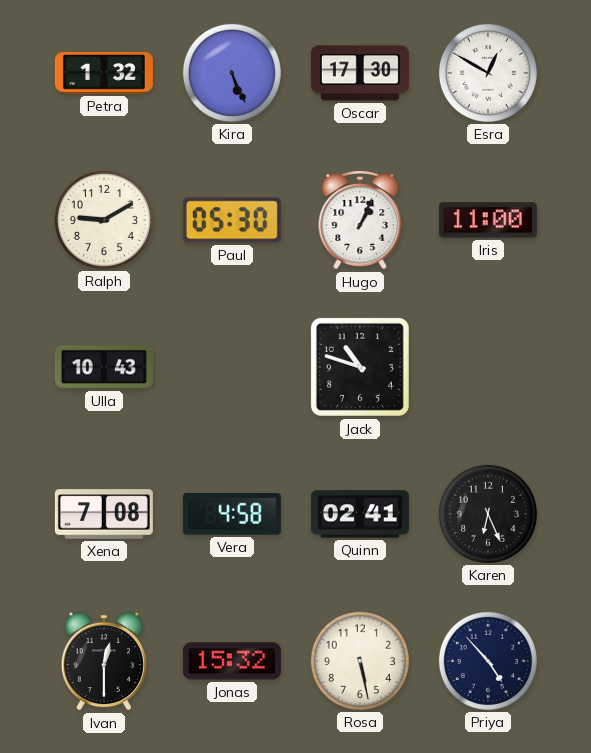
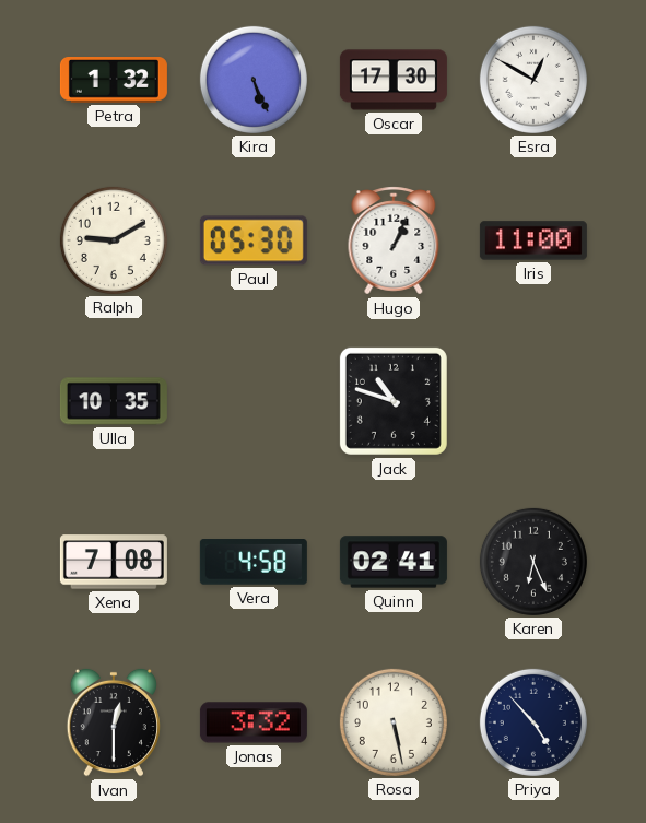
Ulla: 10:43 -> 10:35
Jonas: 15:32 -> 3:32
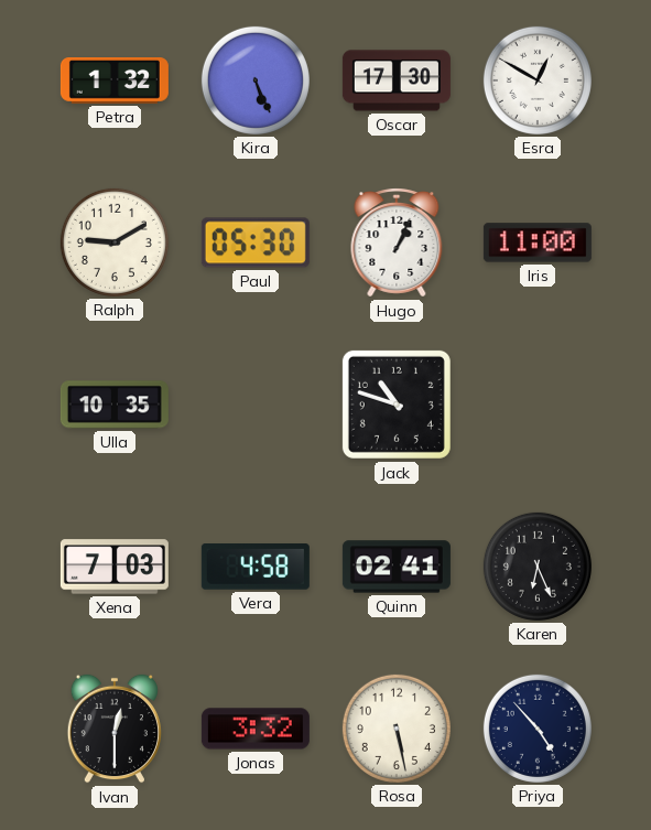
Xena: 7:08 -> 7:03
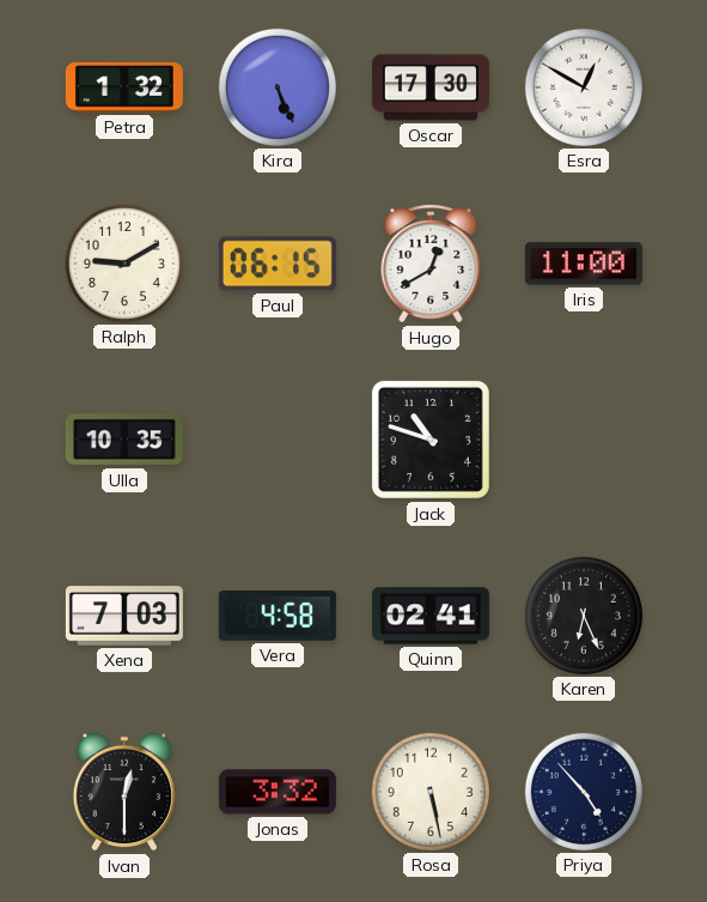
Paul: 05:30 -> 06:15
Hugo: 1:04 -> 12:40
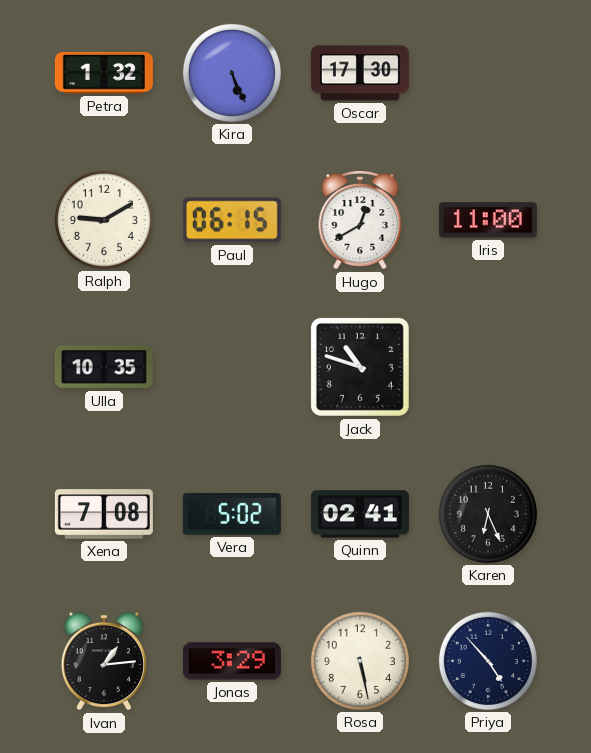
Esra: 12:50 -> none
Xena: 7:03 -> 7:08
Vera: 4:58 -> 5:02
Ivan: 12:30 -> 1:14
Jonas: 3:32 -> 3:29
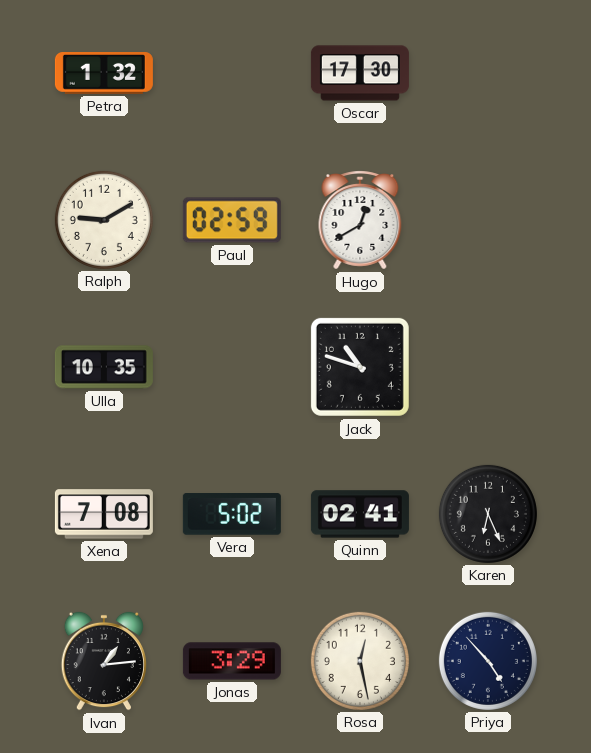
Kira: 5:26 -> none
Paul: 06:15 -> 02:59
Iris: 11:00 -> none
Rosa: 5:28 -> 12:28
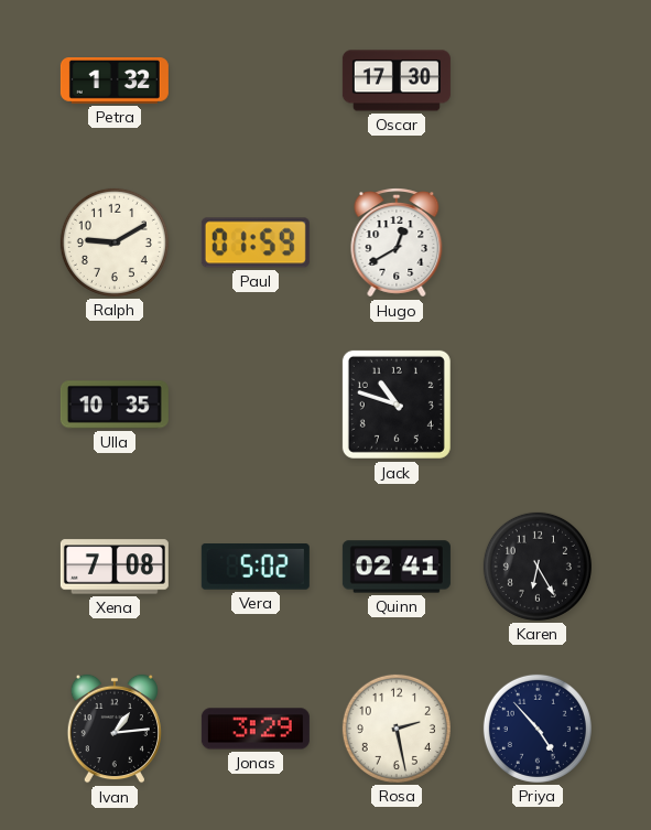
Paul: 02:59 -> 01:59
Karen: 6:26 -> 6:25
Rosa: 12:28 -> 2:28
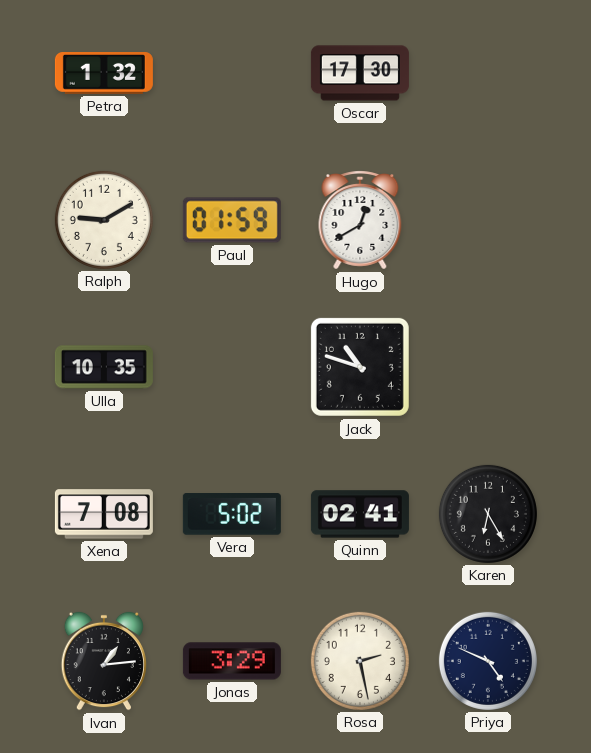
Priya: 4:53 -> 4:49
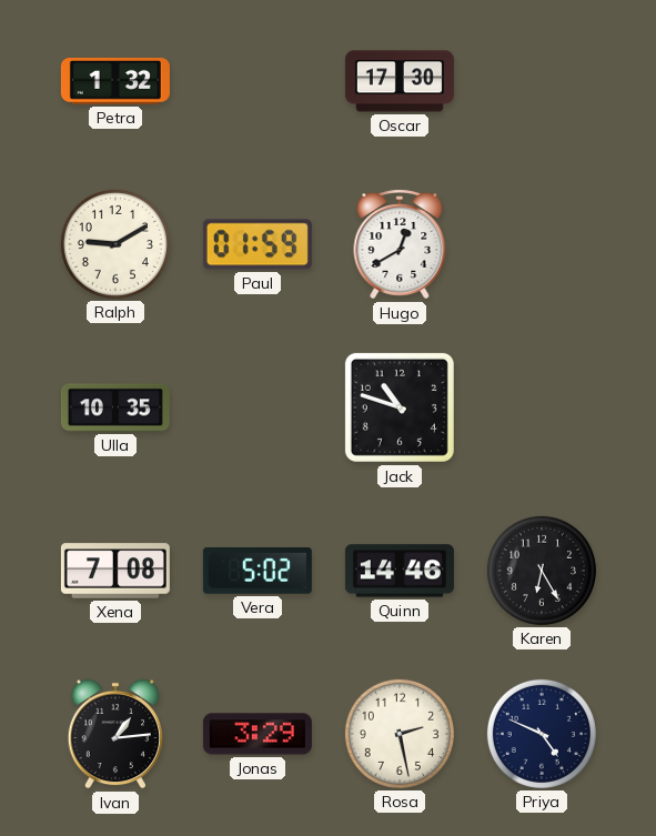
Quinn: 02:41 -> 14:46
